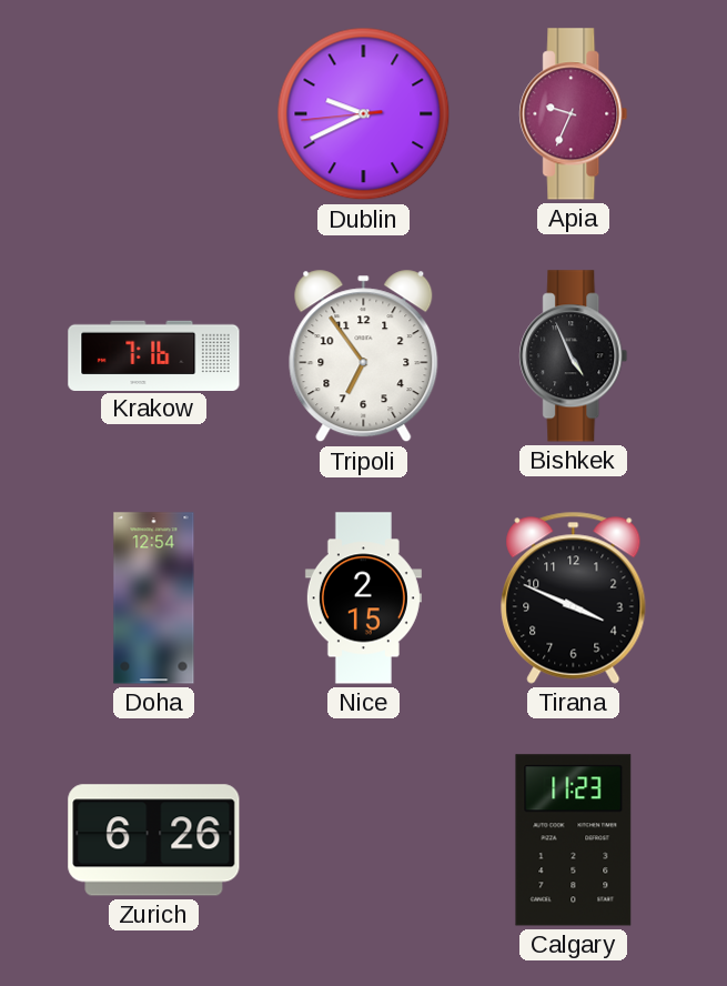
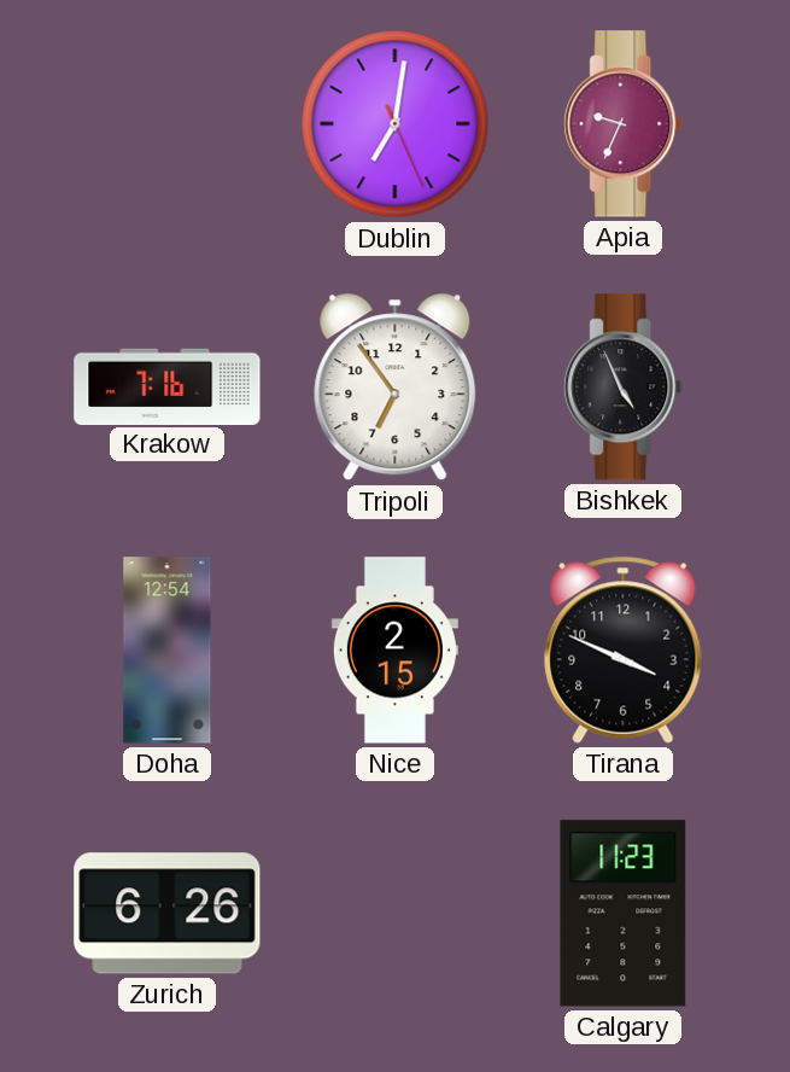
Dublin: 9:40 -> 7:01
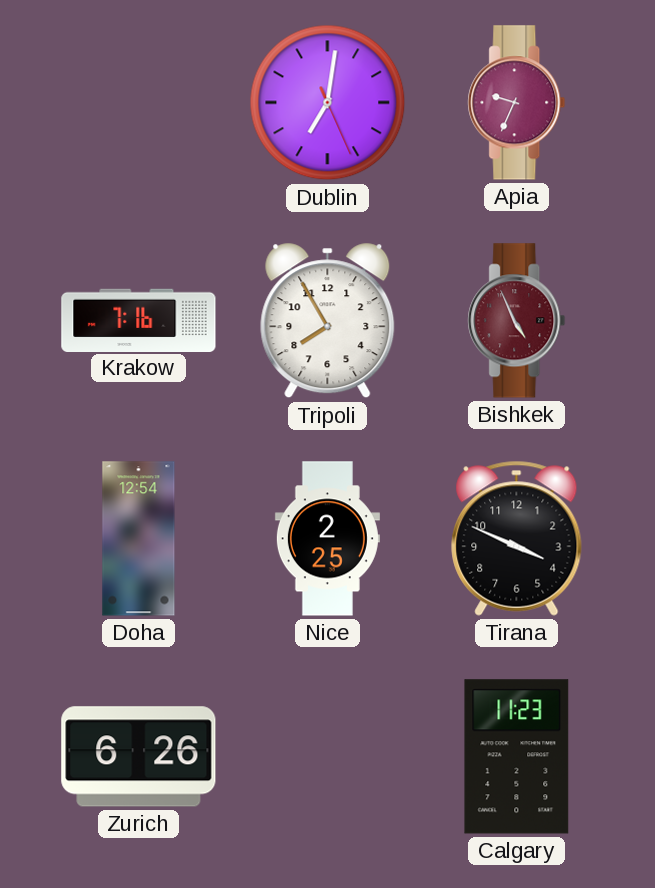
Tripoli: 6:54 -> 7:55
Bishkek dial: black -> burgundy
Nice: 2:15 -> 2:25
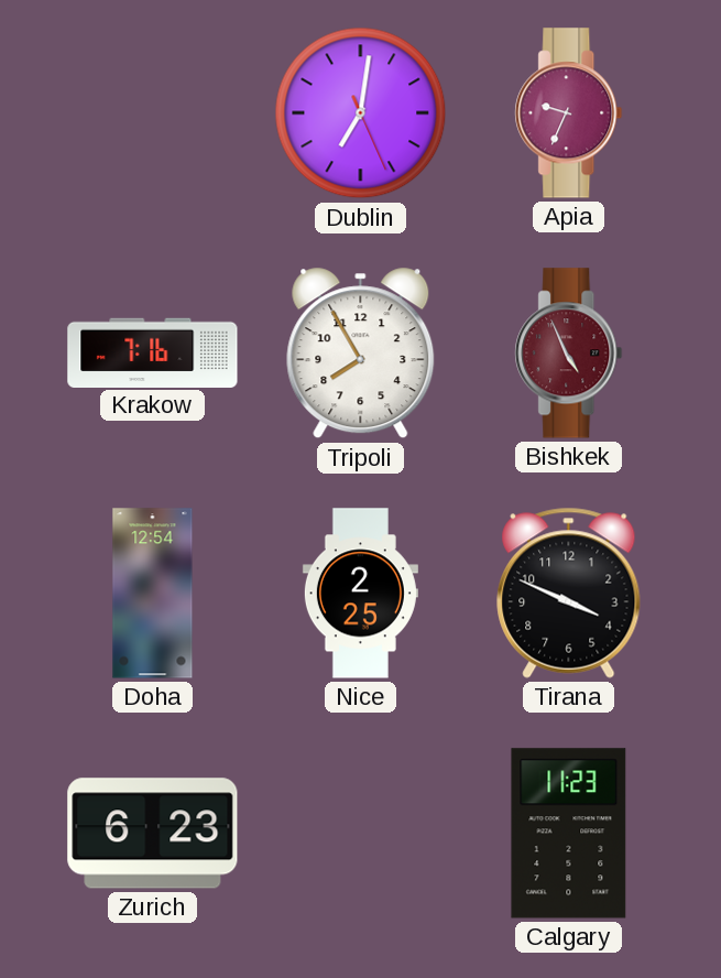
Zurich: 6:26 -> 6:23
